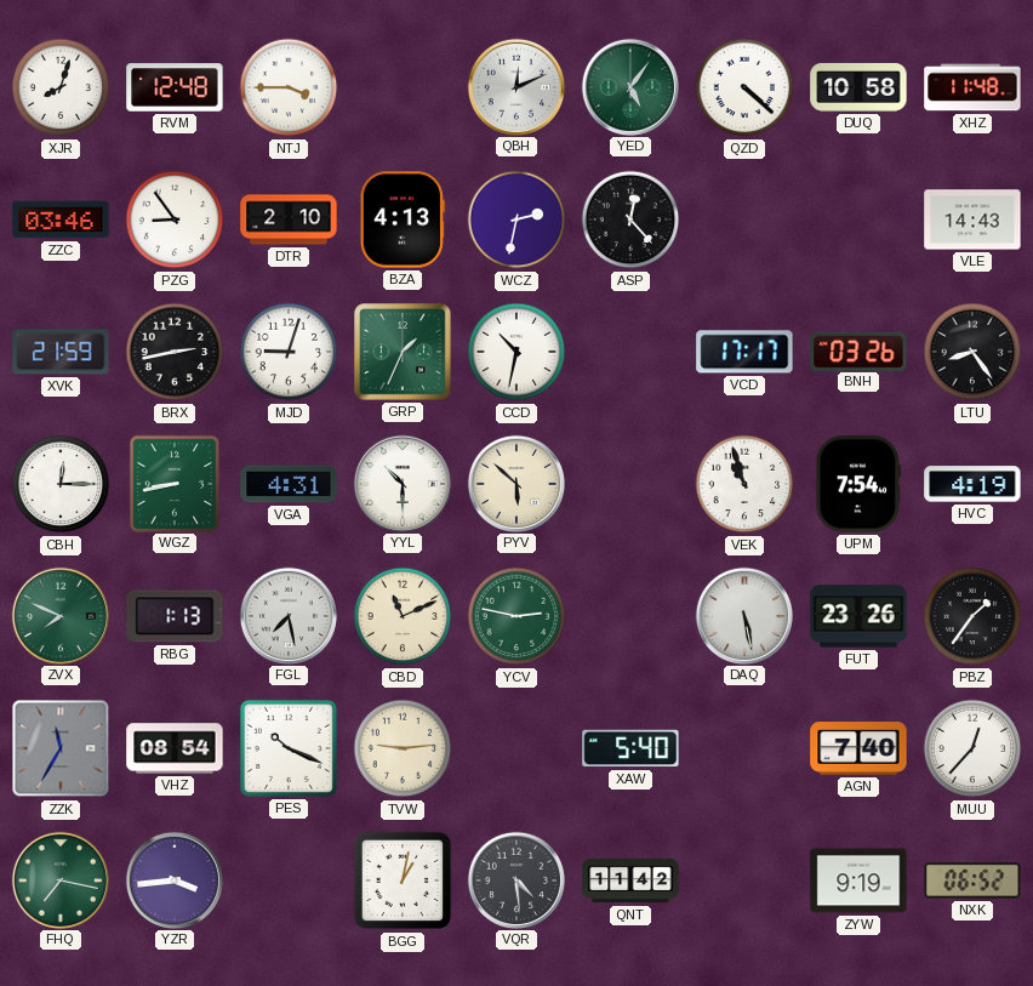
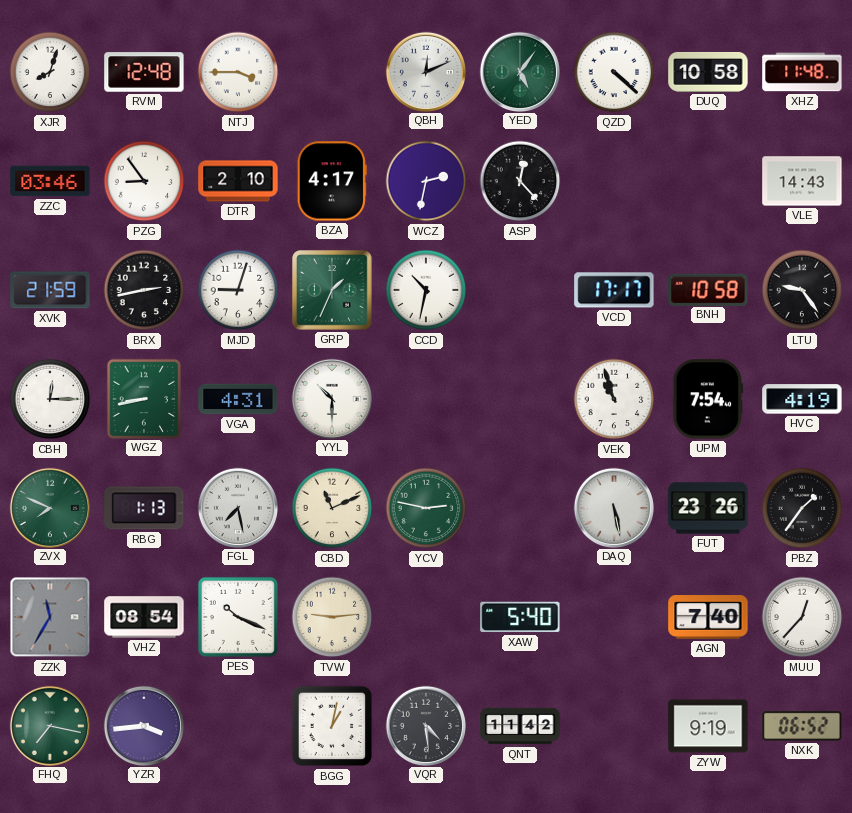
BZA: 4:13 -> 4:17
BNH: 03:26 -> 10:58
LTU: 8:24 -> 9:24
PYV: 5:52 -> none
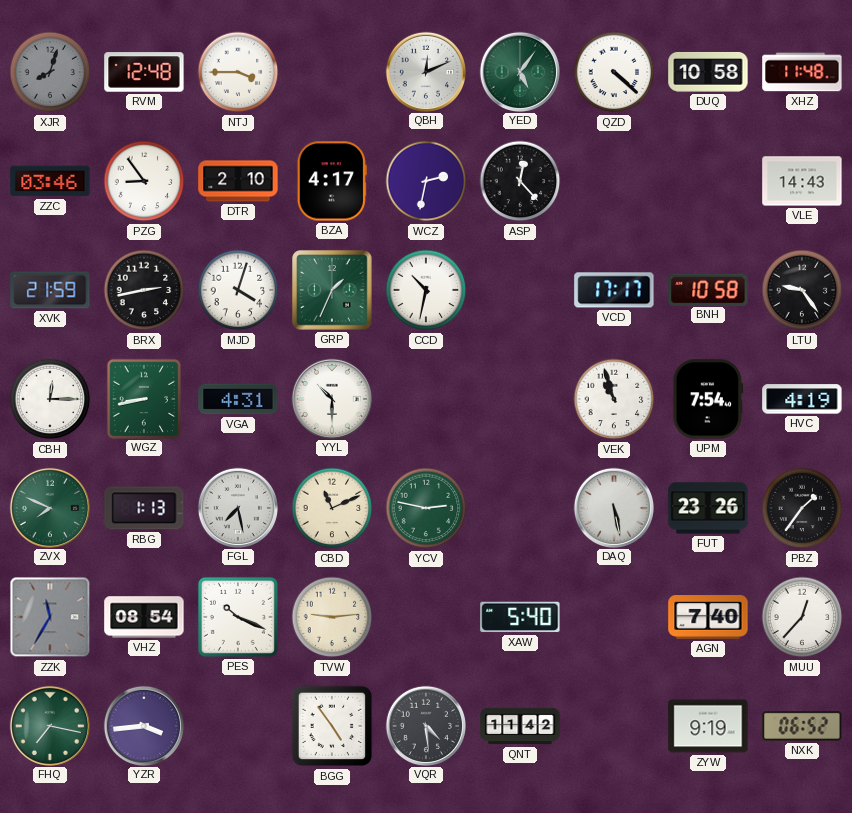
XJR dial: white -> grey
MJD: 9:03 -> 4:03
BGG: 1:02 -> 4:54
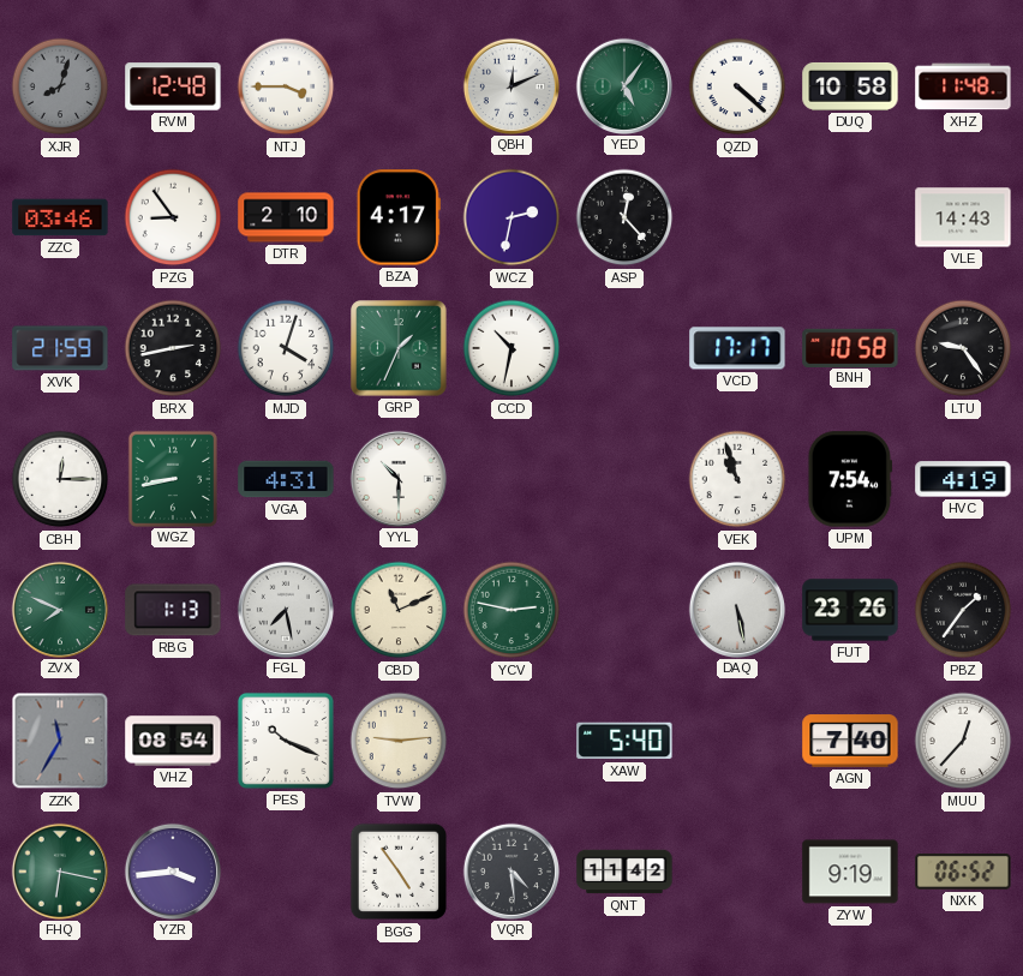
FHQ: 7:17 -> 6:17
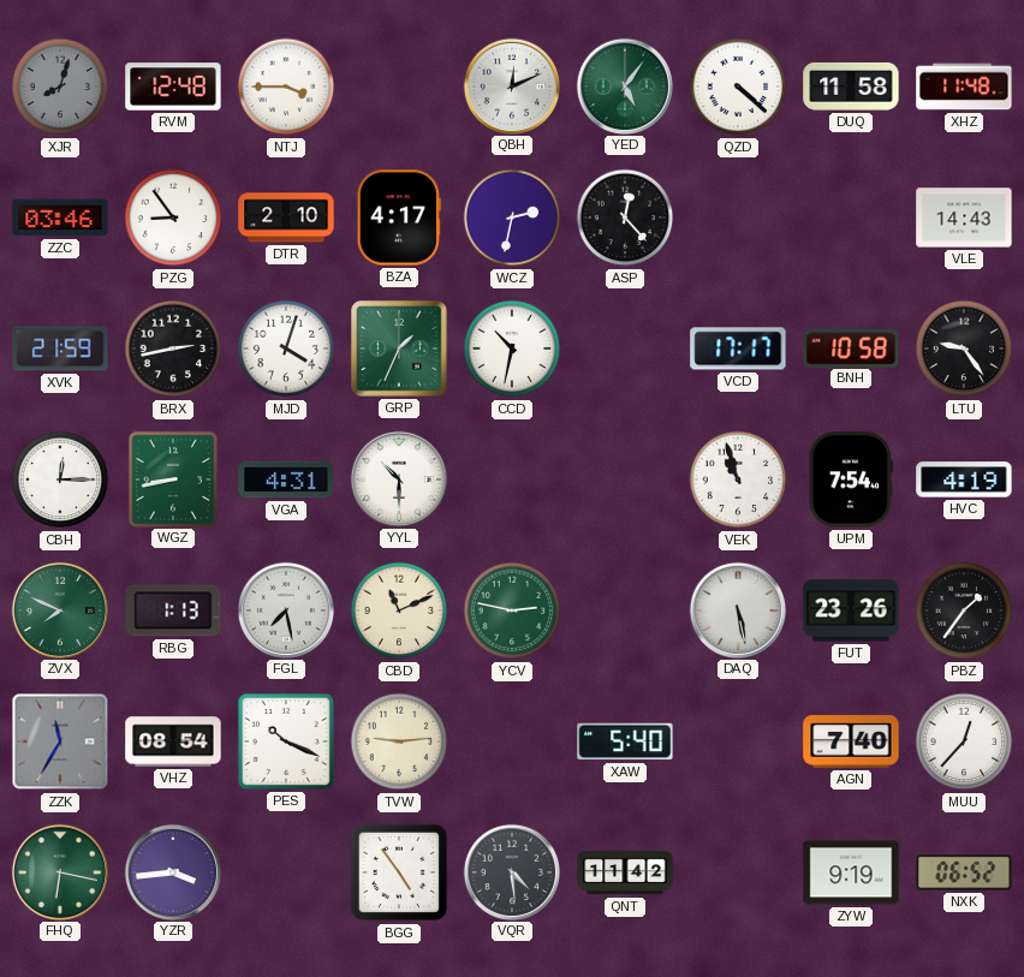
DUQ: 10:58 -> 11:58
